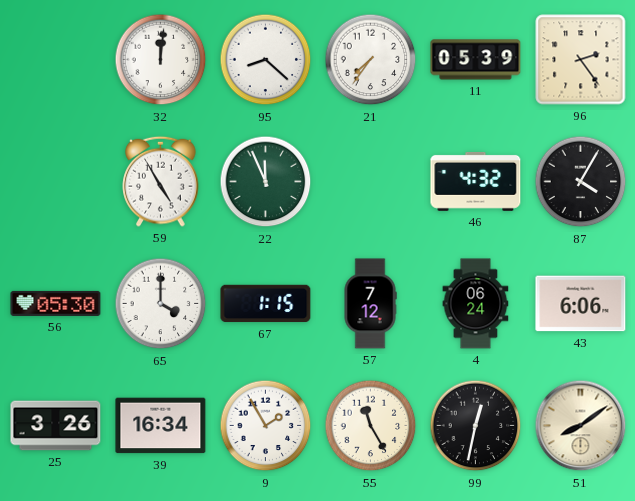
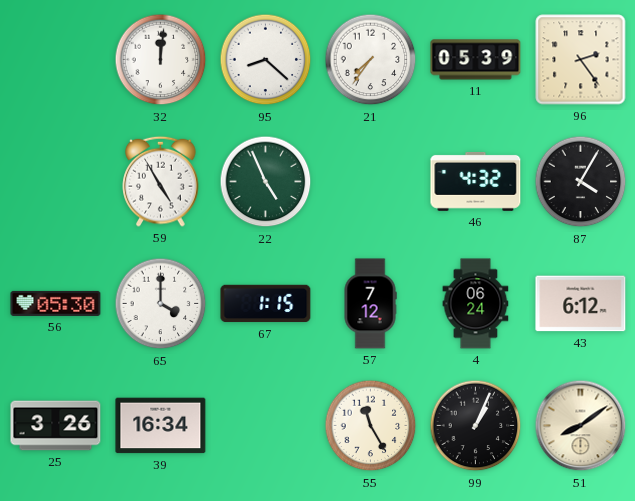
22: 11:56 -> 4:56
43: 6:06 -> 6:12
9: 1:55 -> none
99: 12:32 -> 1:04
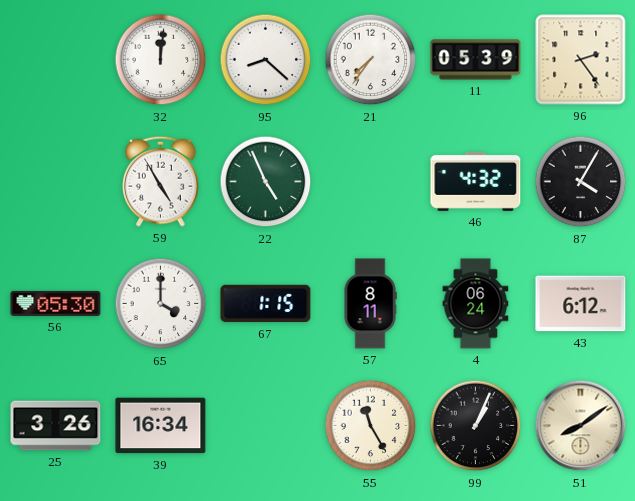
57: 7:12 -> 8:11
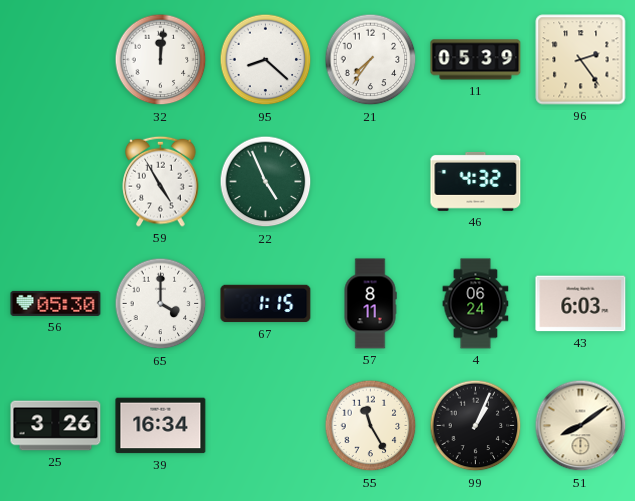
87: 4:05 -> none
43: 6:12 -> 6:03
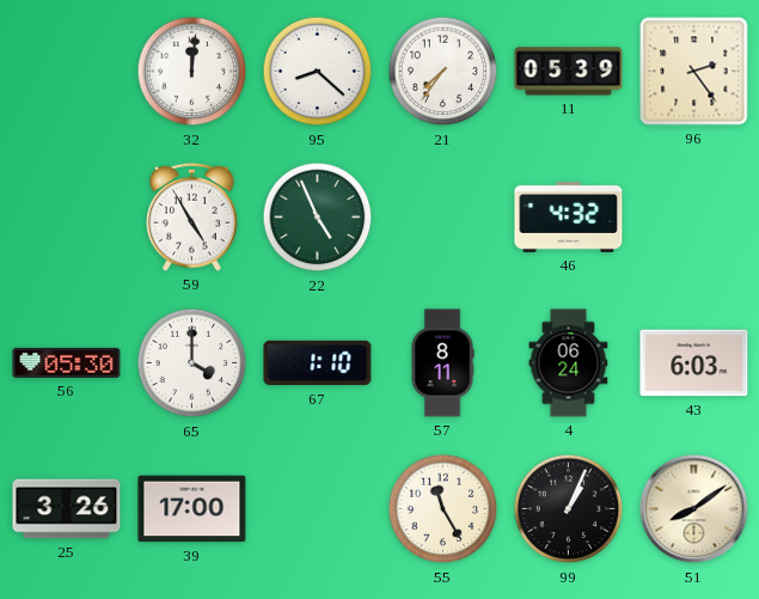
67: 1:15 -> 1:10
39: 16:34 -> 17:00
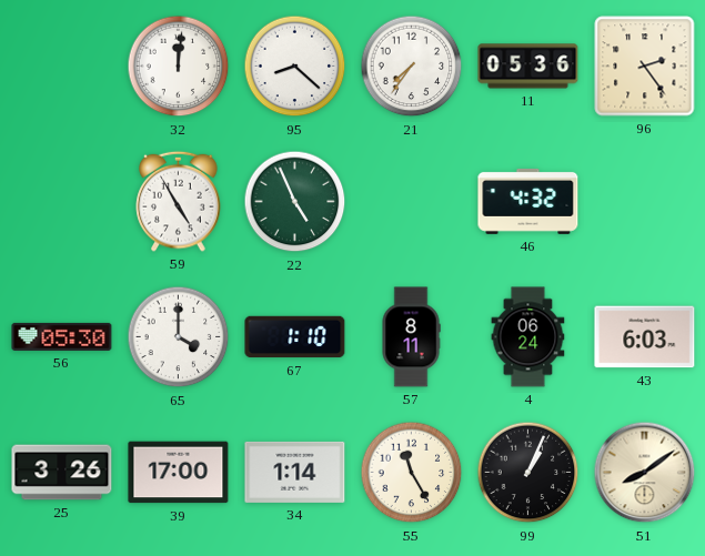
11: 05:39 -> 05:36
34: none -> 1:14
